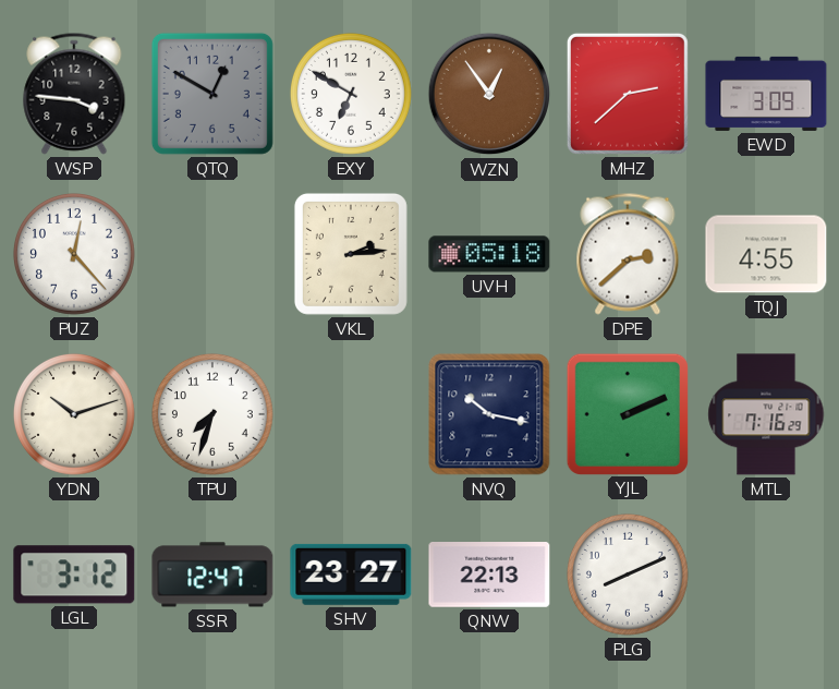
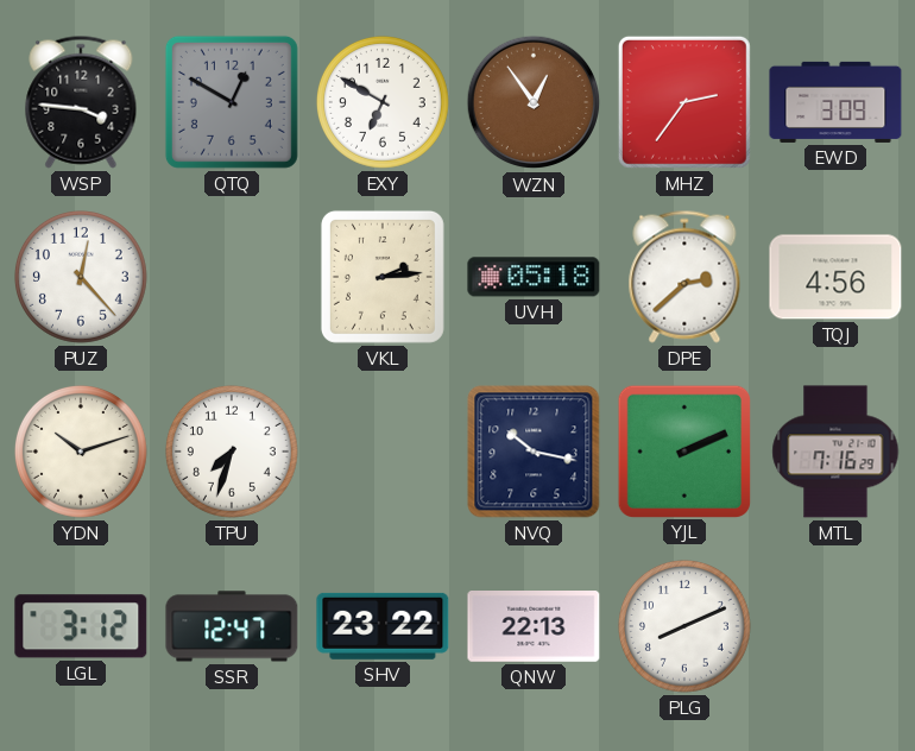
MHZ: 2:38 -> 2:36
TQJ: 4:55 -> 4:56
SHV: 23:27 -> 23:22
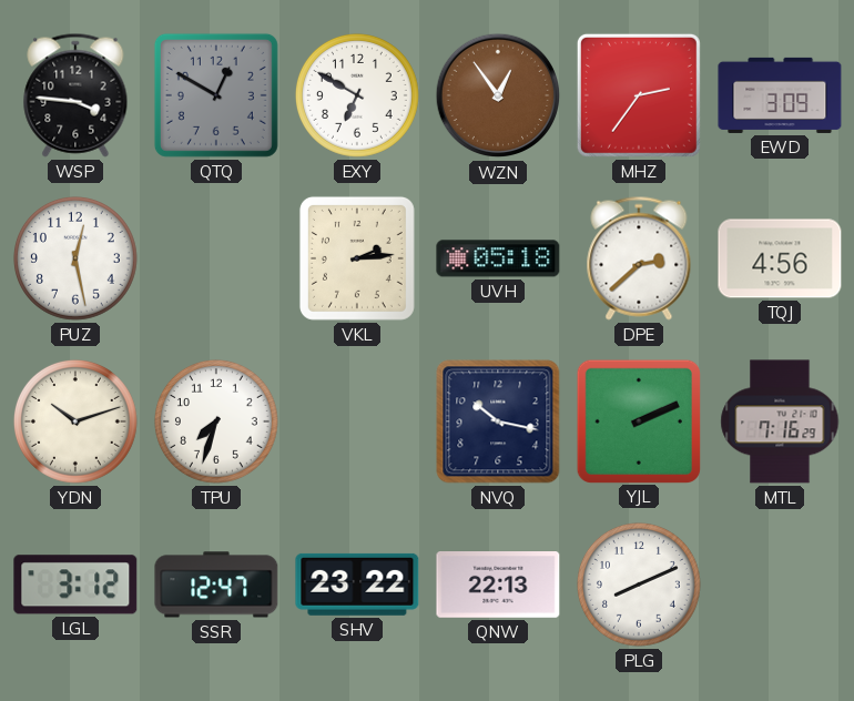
PUZ: 12:23 -> 12:28
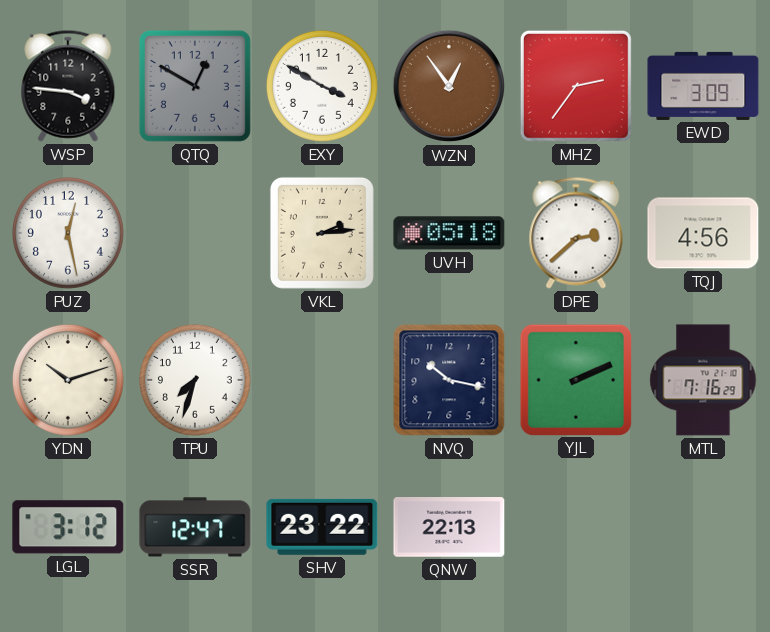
EXY: 6:50 -> 3:50
PLG: 8:11 -> none
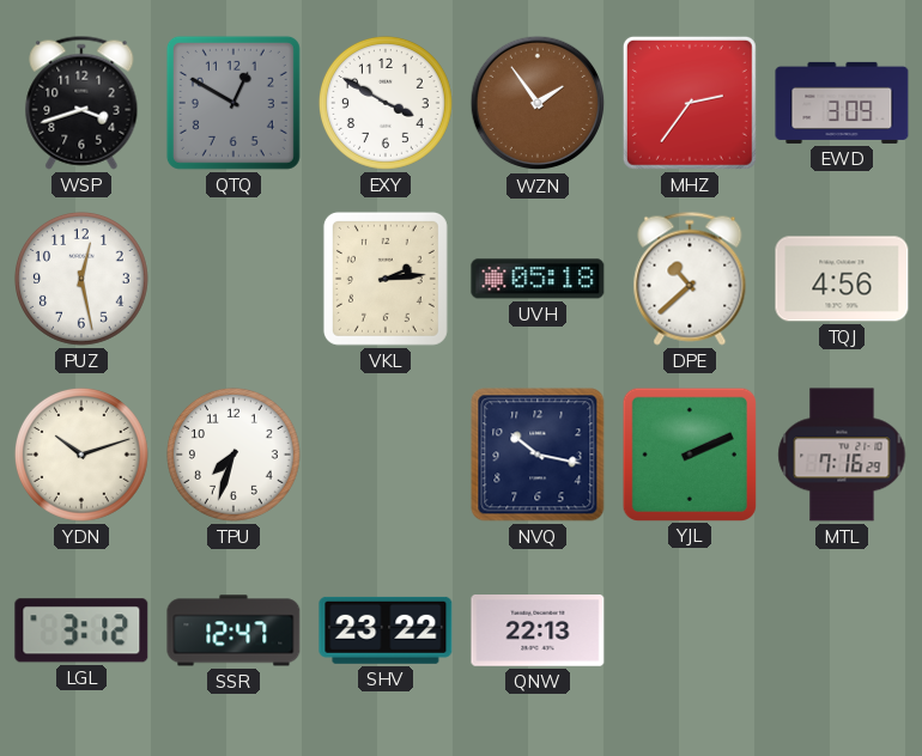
WSP: 3:46 -> 3:42
WZN: 12:54 -> 1:54
DPE: 2:38 -> 10:38
